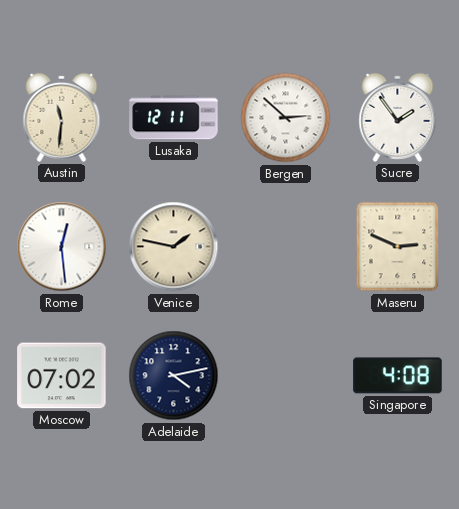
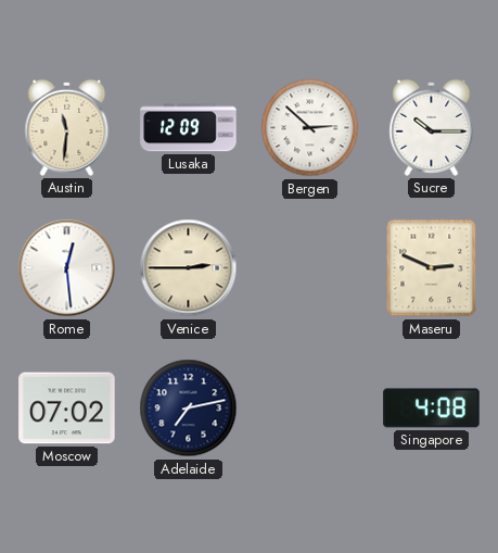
Lusaka: 12:11 -> 12:09
Sucre: 1:54 -> 10:15
Venice: 1:47 -> 2:45
Adelaide: 4:13 -> 7:13
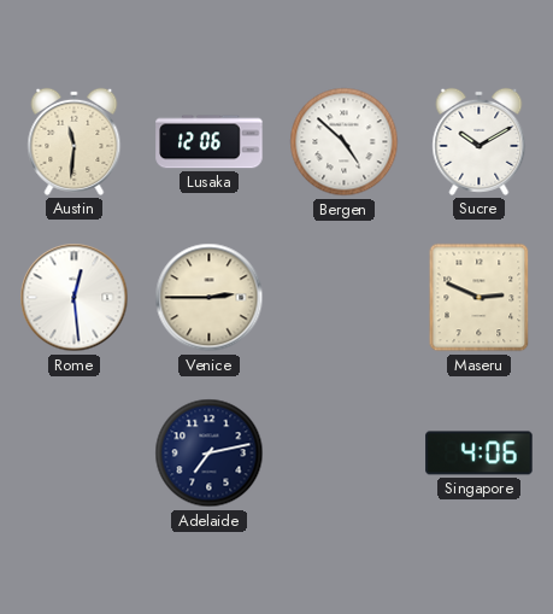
Lusaka: 12:09 -> 12:06
Bergen: 2:52 -> 4:52
Sucre: 10:15 -> 10:10
Moscow: 07:02 -> none
Singapore: 4:08 -> 4:06
